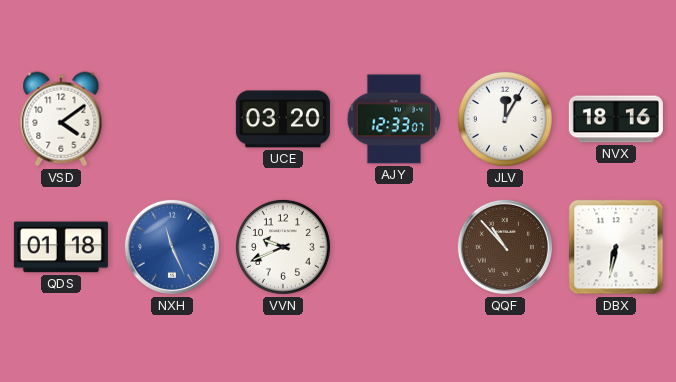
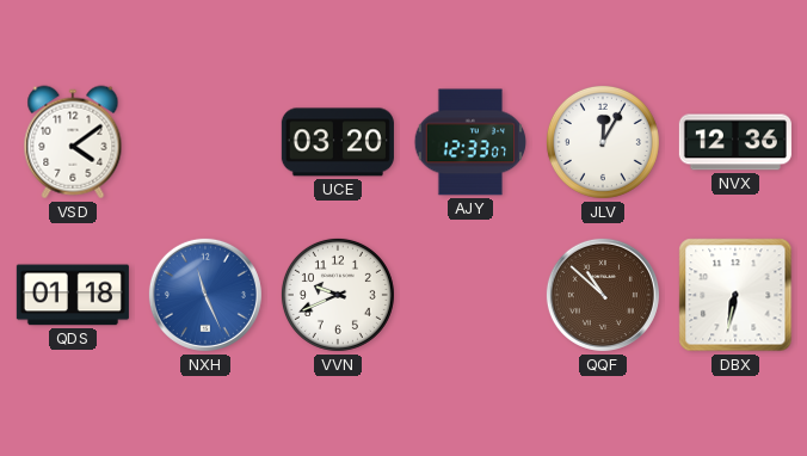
NVX: 18:16 -> 12:36
QQF: 10:53 -> 10:52
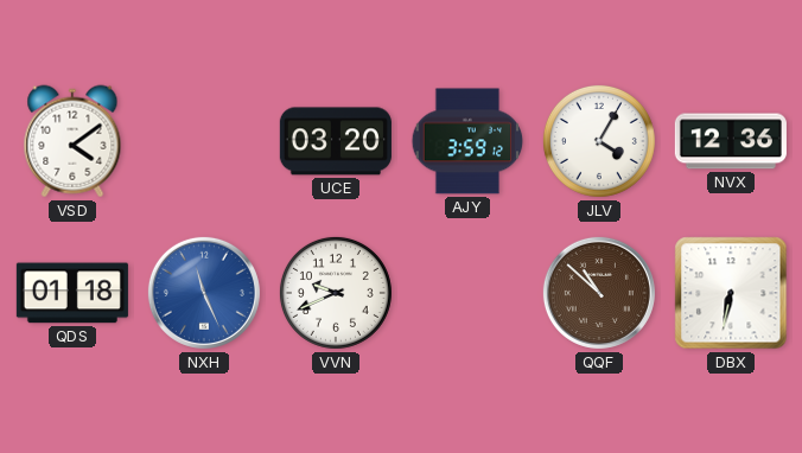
AJY: 12:33 -> 3:59
JLV: 12:05 -> 4:05
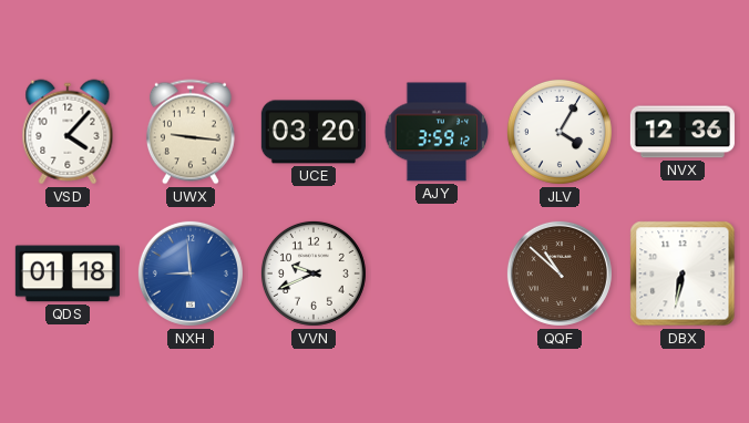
VSD: 4:09 -> 4:07
UWX: none -> 9:16
NXH: 11:26 -> 8:59
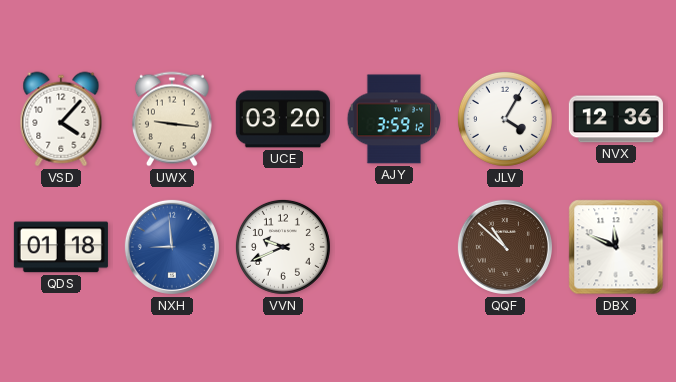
DBX: 6:32 -> 11:49
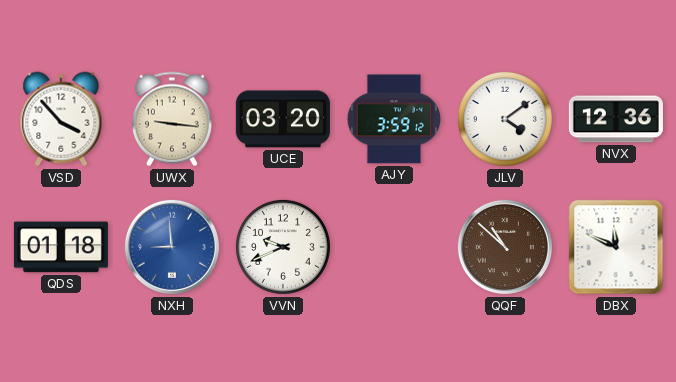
VSD: 4:07 -> 3:53
JLV: 4:05 -> 4:09
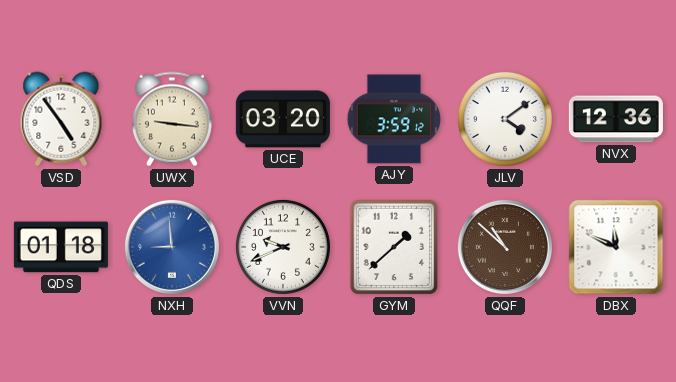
VSD: 3:53 -> 4:54
GYM: none -> 1:38
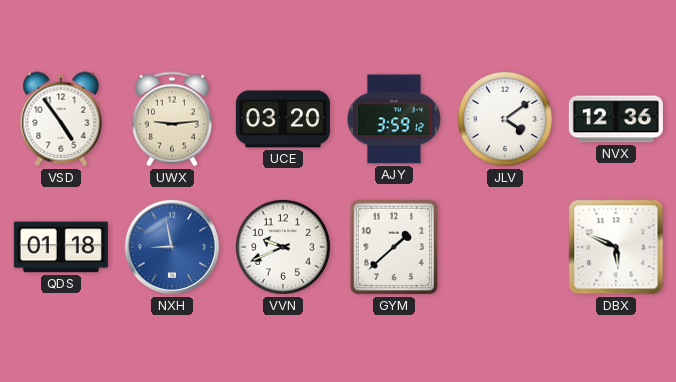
UWX: 9:16 -> 9:14
NXH: 8:59 -> 8:58
QQF: 10:52 -> none
DBX: 11:49 -> 5:49
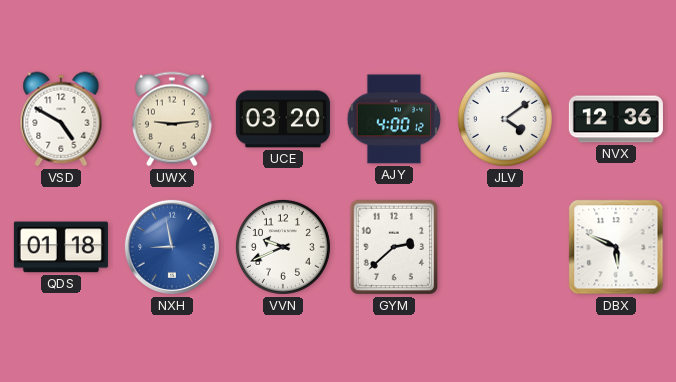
VSD: 4:54 -> 4:50
AJY: 3:59 -> 4:00
GYM: 1:38 -> 2:38
